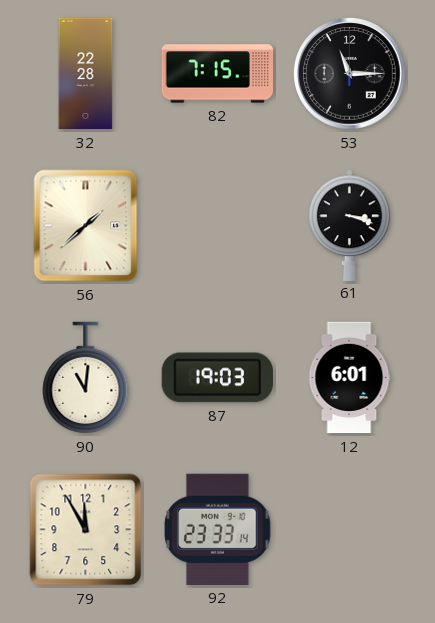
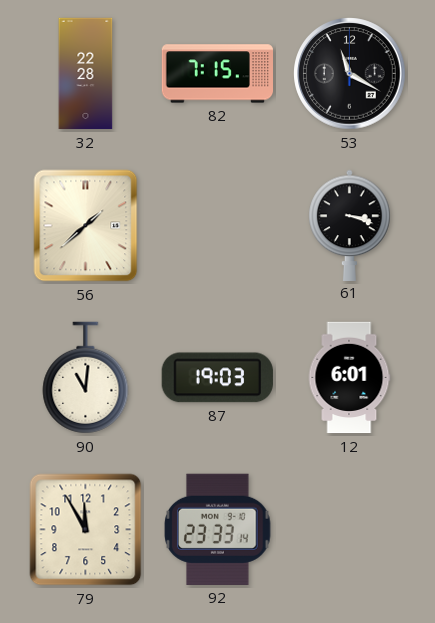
53: 11:15 -> 11:20
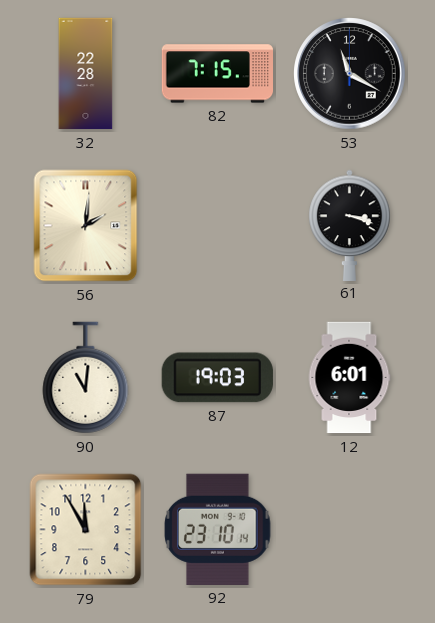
56: 1:38 -> 2:01
92: 23:33 -> 23:10
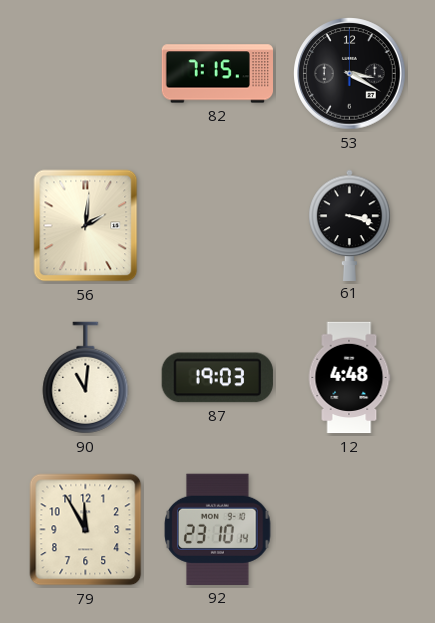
32: 22:28 -> none
53: 11:20 -> 3:20
12: 6:01 -> 4:48
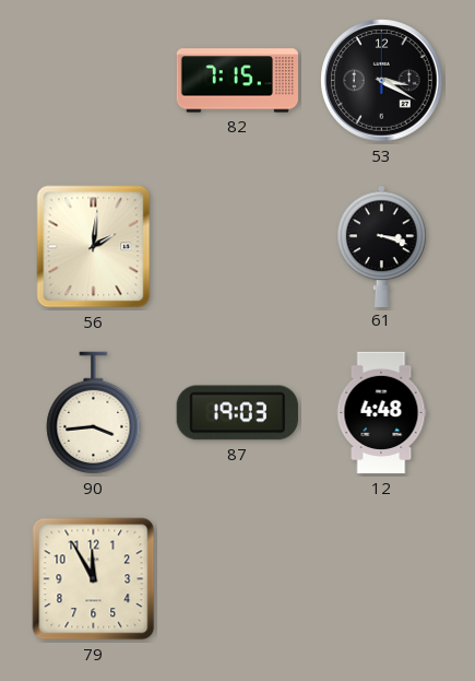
90: 11:01 -> 3:44
92: 23:10 -> none
